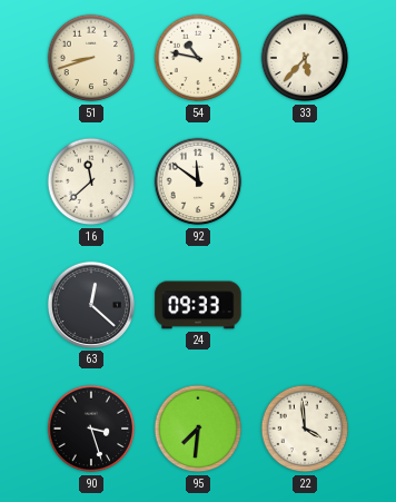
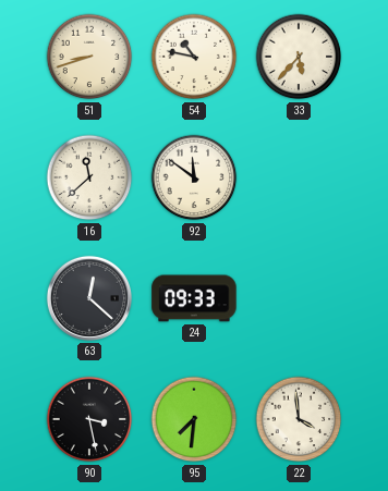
90: 3:27 -> 3:28
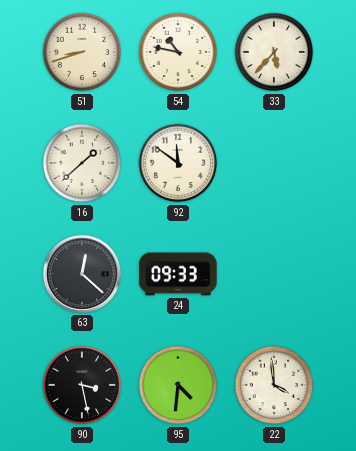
16: 11:38 -> 1:38
95: 7:31 -> 4:31
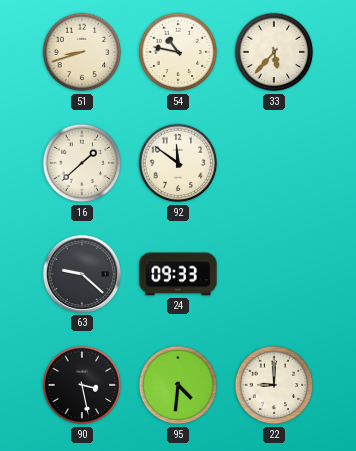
63: 12:22 -> 9:22
22: 3:59 -> 9:00
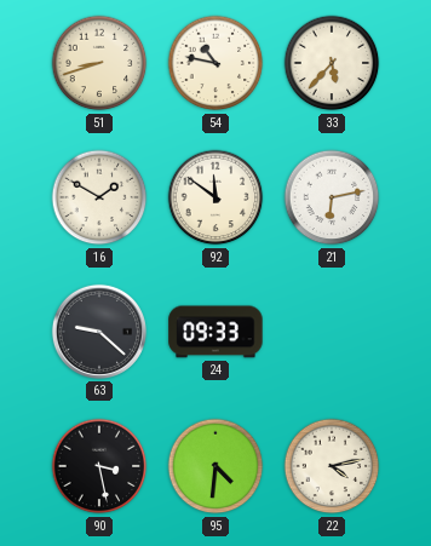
16: 1:38 -> 1:50
21: none -> 6:13
22: 9:00 -> 4:13
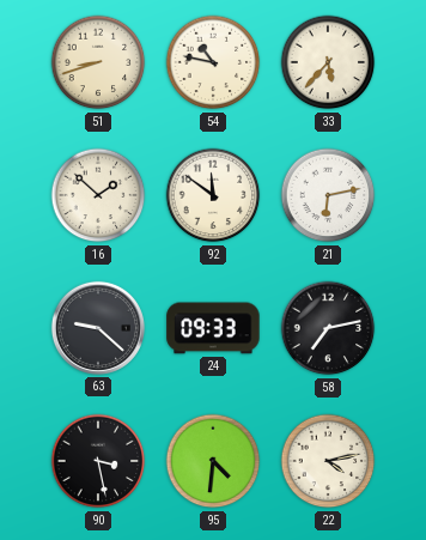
16: 1:50 -> 1:52
58: none -> 7:13
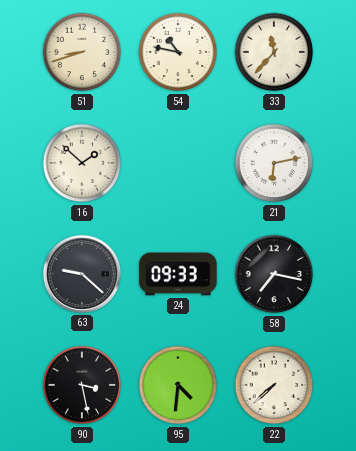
33: 5:37 -> 11:37
92: 11:51 -> none
58: 7:13 -> 7:17
22: 4:13 -> 7:38
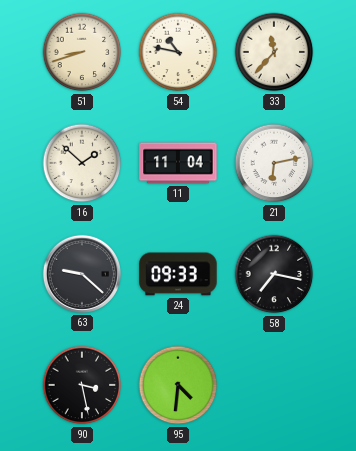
11: none -> 11:04
22: 7:38 -> none
